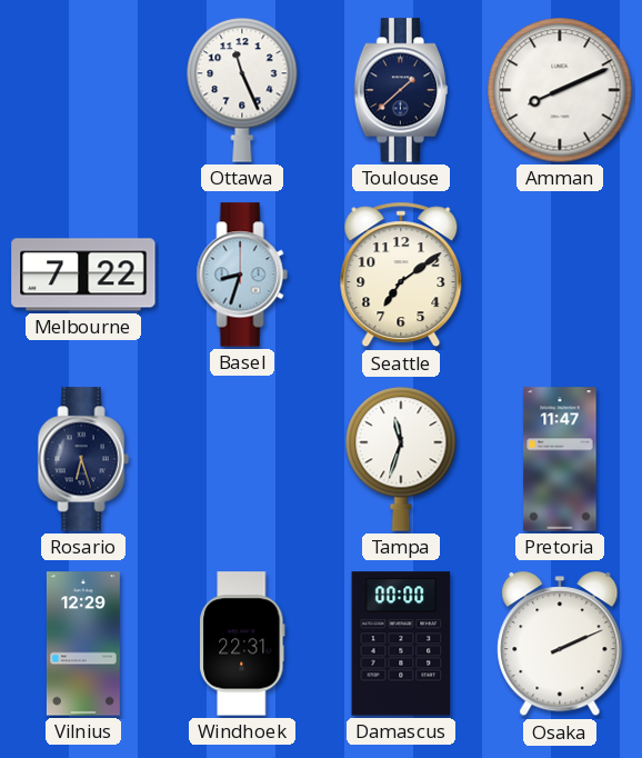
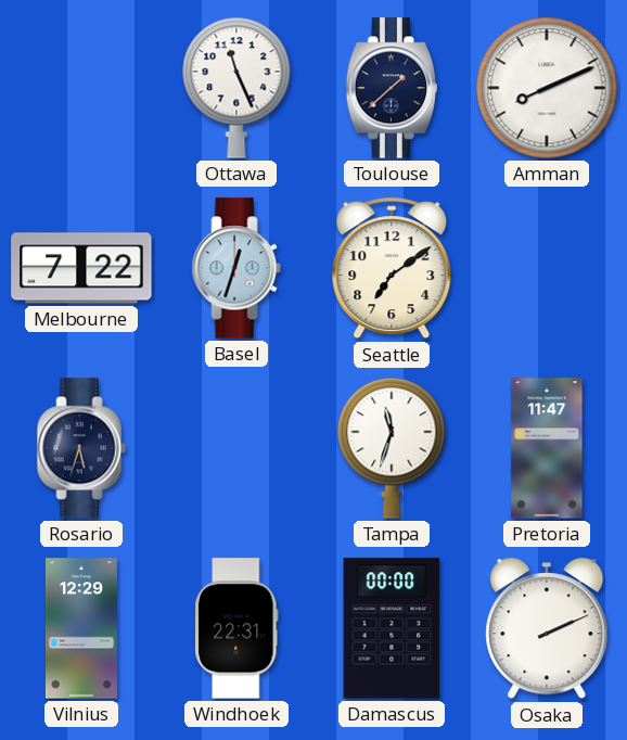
Basel: 8:33 -> 12:33
Rosario: 6:27 -> 5:33
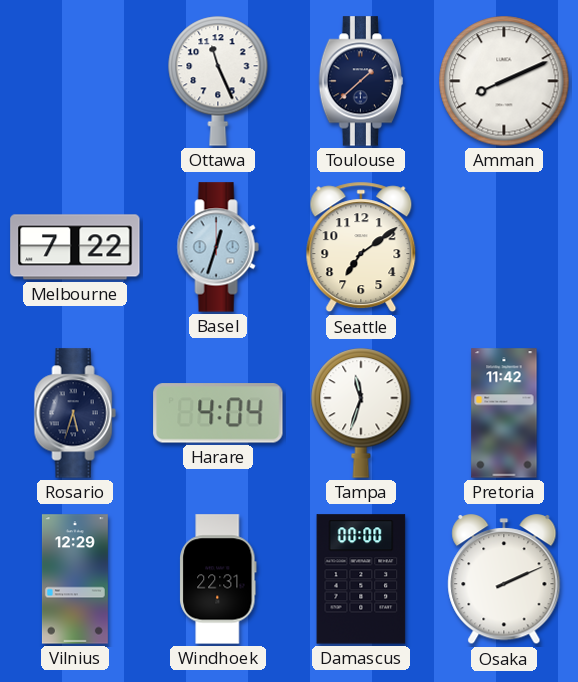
Harare: none -> 4:04
Pretoria: 11:47 -> 11:42
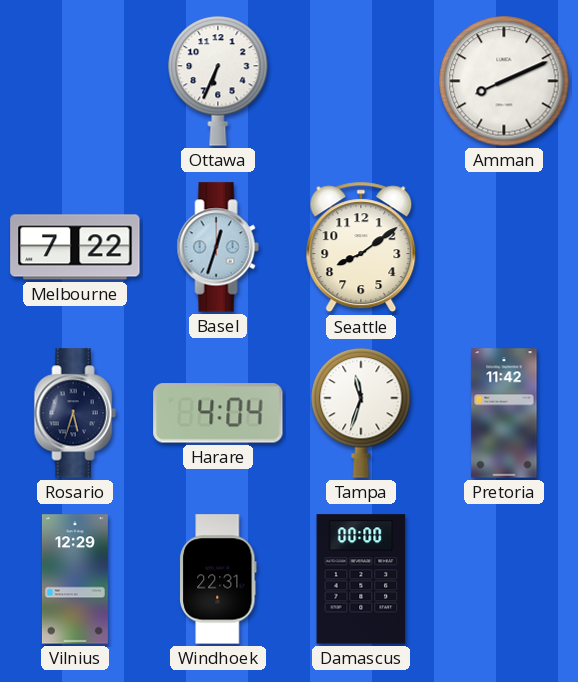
Ottawa: 11:26 -> 6:34
Toulouse: 1:38 -> none
Seattle: 7:09 -> 8:09
Osaka: 2:11 -> none
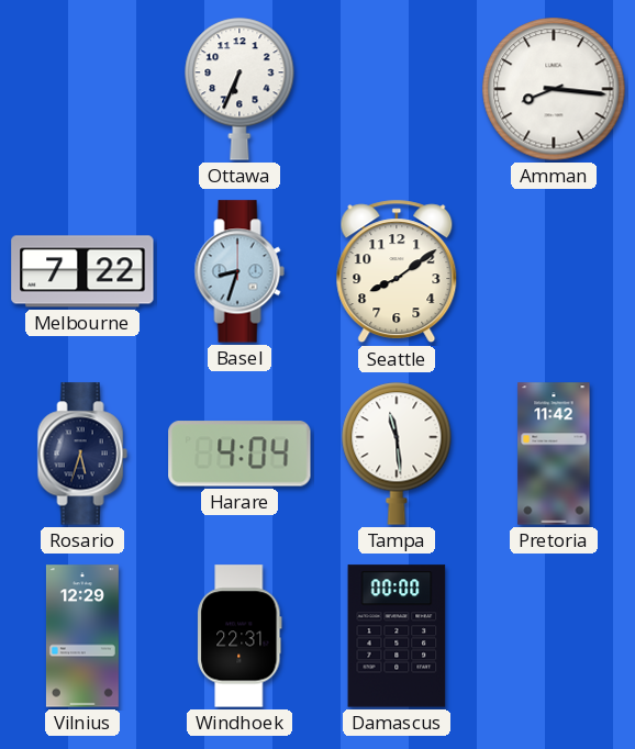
Amman: 8:11 -> 8:16
Basel: 12:33 -> 8:33
Tampa: 11:33 -> 11:29
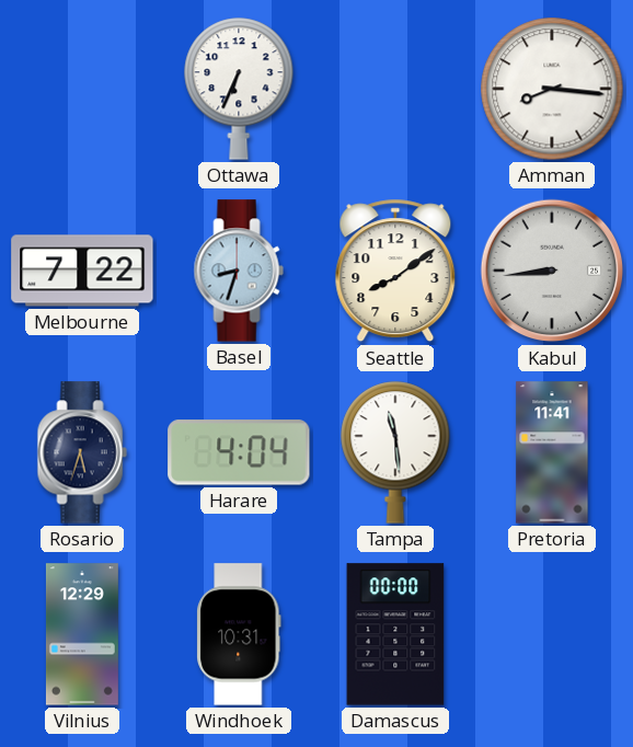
Kabul: none -> 8:44
Pretoria: 11:42 -> 11:41
Windhoek: 22:31 -> 10:31
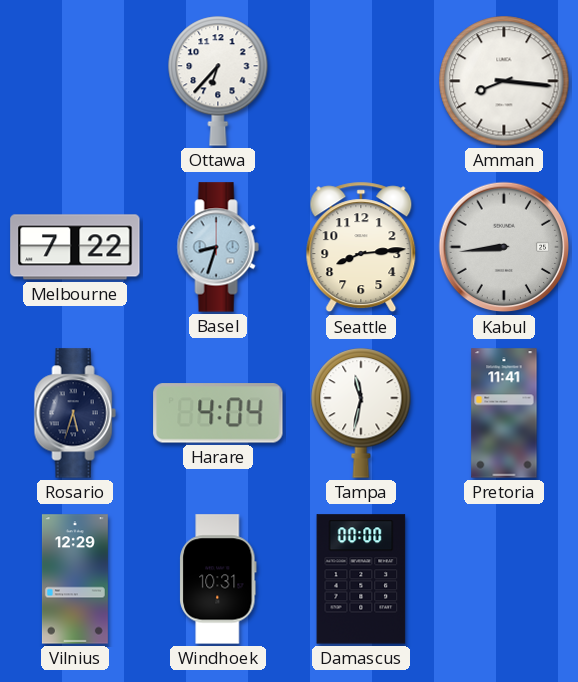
Ottawa: 6:34 -> 6:37
Seattle: 8:09 -> 8:14
Tampa: 11:29 -> 11:32
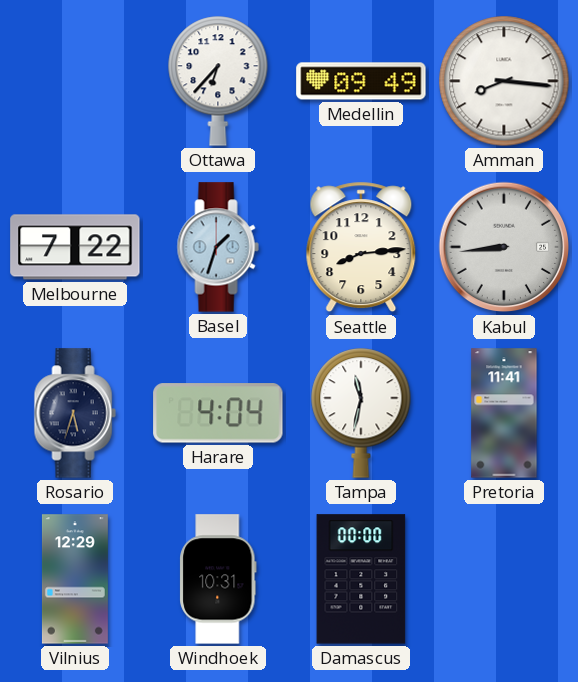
Medellin: none -> 09:49
Basel: 8:33 -> 1:33
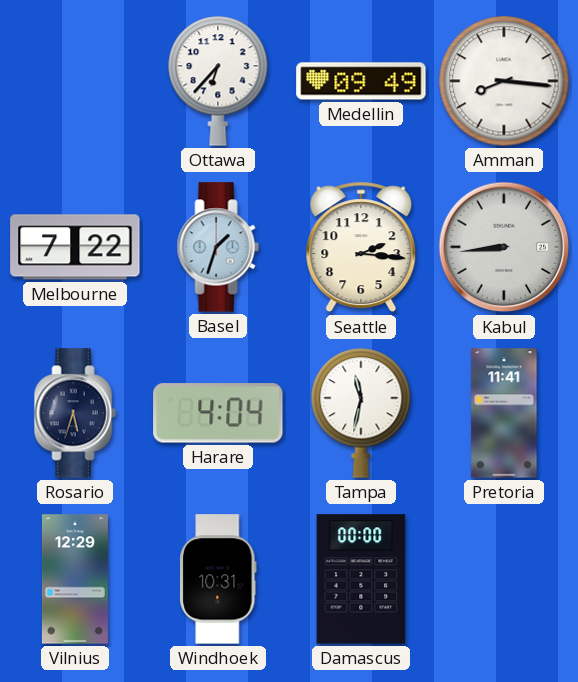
Seattle: 8:14 -> 2:16
